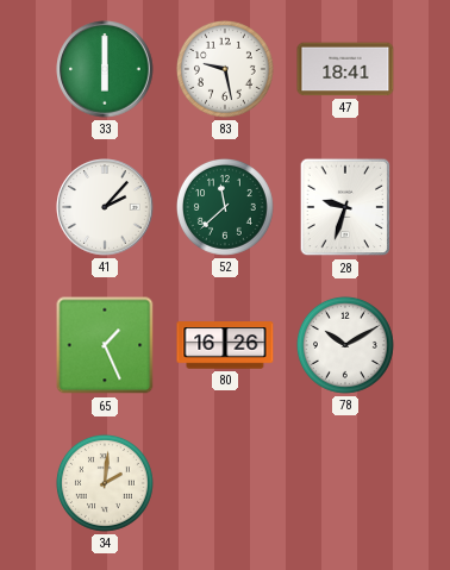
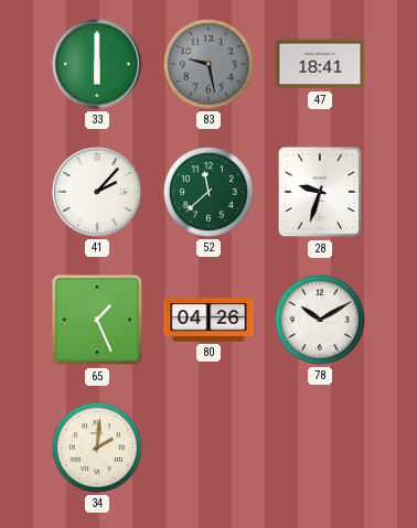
83 dial: white -> grey
80: 16:26 -> 04:26
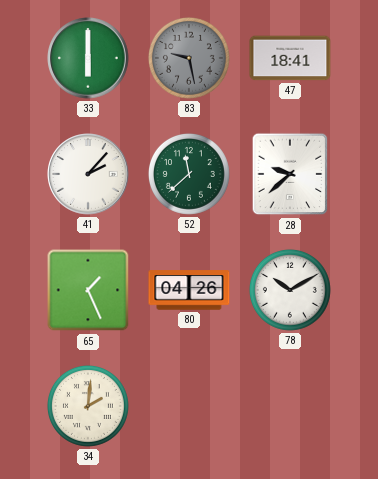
28: 9:33 -> 9:38
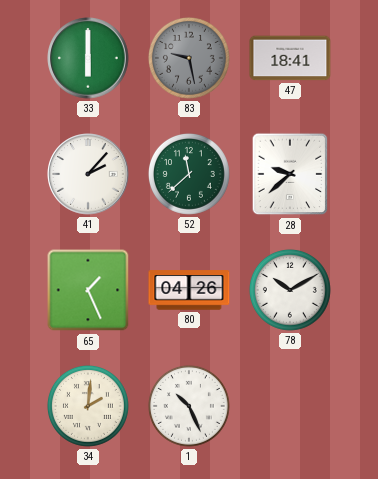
1: none -> 10:26
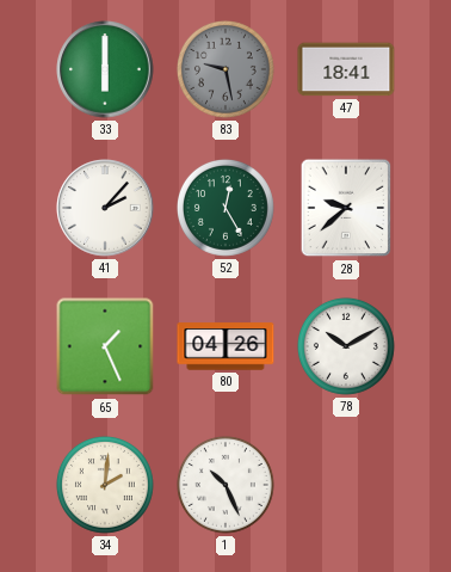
52: 11:38 -> 12:25
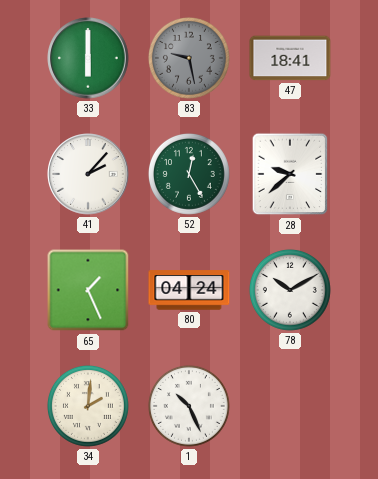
80: 04:26 -> 04:24
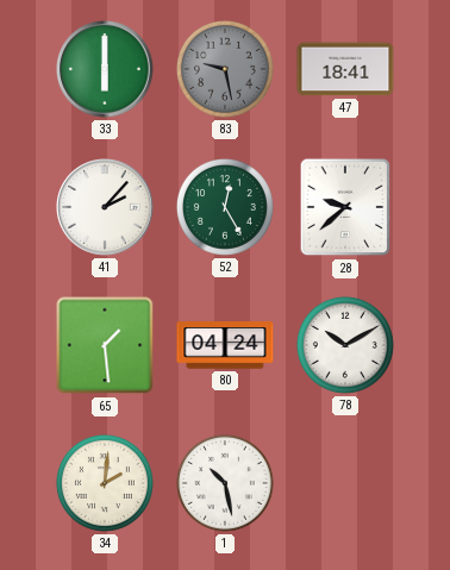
65: 1:26 -> 1:29
1: 10:26 -> 10:28
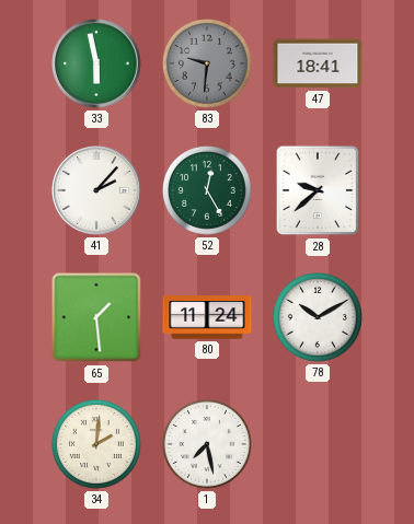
33: 6:00 -> 5:58
83: 9:28 -> 9:31
80: 04:24 -> 11:24
1: 10:28 -> 7:28
